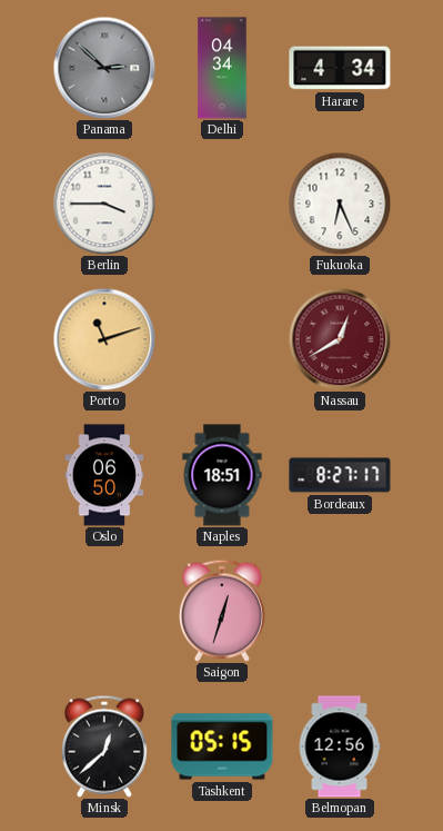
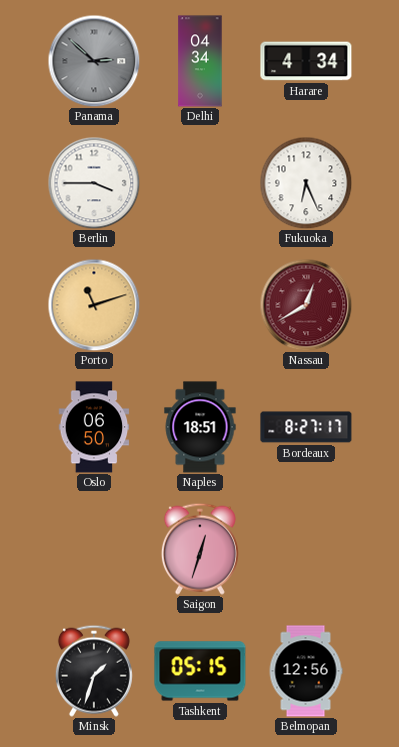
Minsk: 12:38 -> 1:33
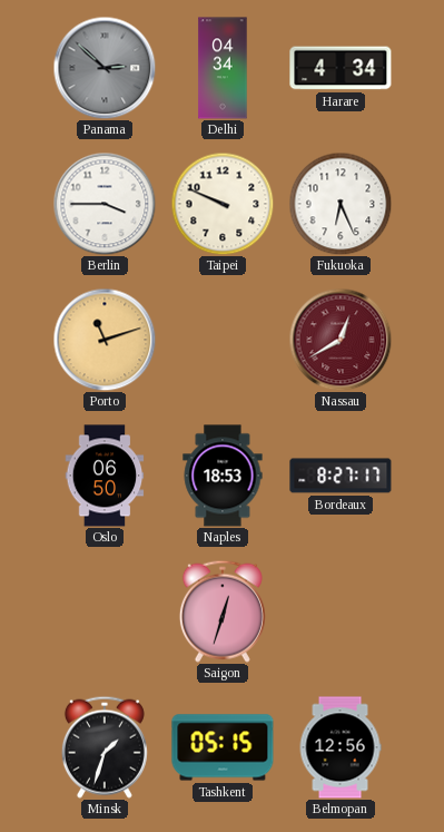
Taipei: none -> 9:49
Naples: 18:51 -> 18:53
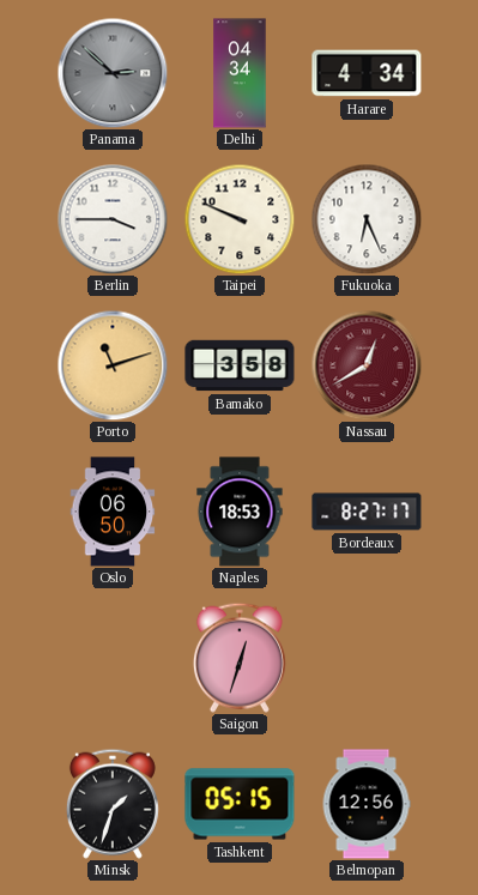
Bamako: none -> 3:58
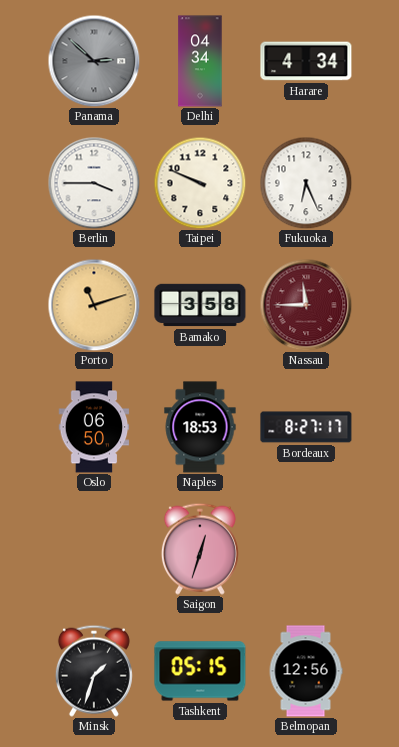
Nassau: 12:40 -> 11:45
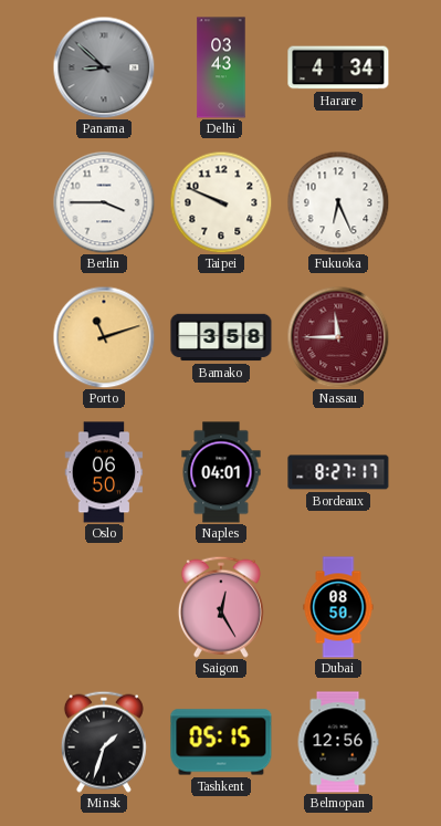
Panama: 2:52 -> 8:52
Delhi: 04:34 -> 03:43
Naples: 18:53 -> 04:01
Saigon: 12:33 -> 12:25
Dubai: none -> 08:50
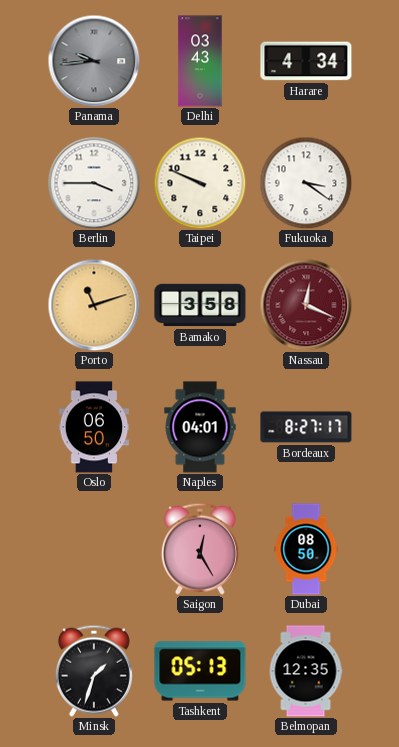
Panama: 8:52 -> 9:44
Fukuoka: 6:26 -> 3:21
Nassau: 11:45 -> 12:19
Tashkent: 05:15 -> 05:13
Belmopan: 12:56 -> 12:35
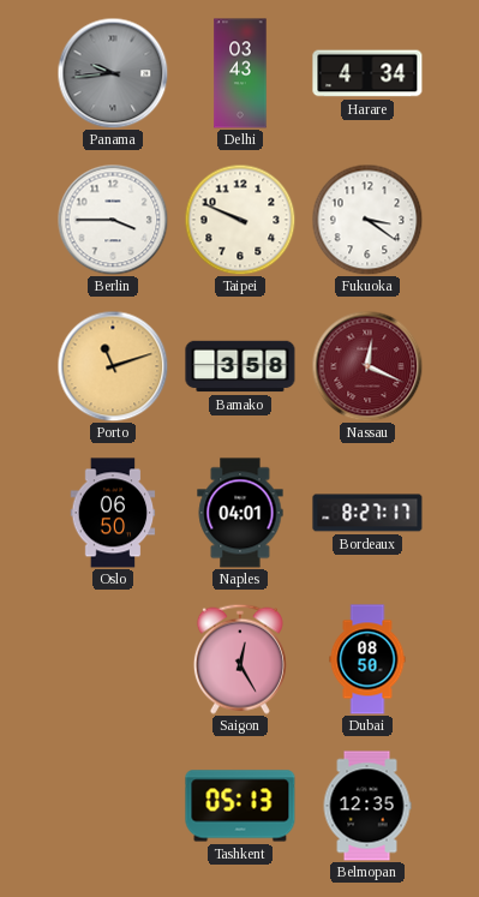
Minsk: 1:33 -> none
